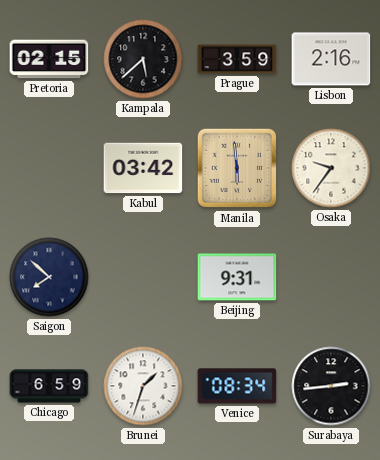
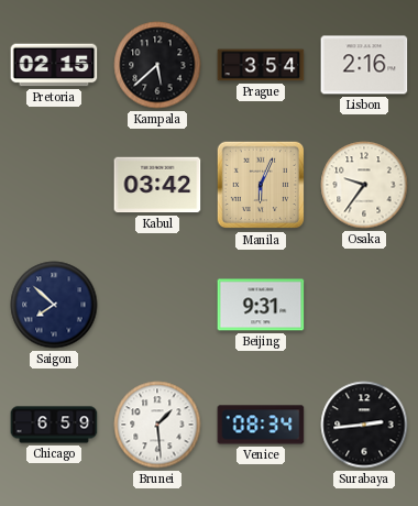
Prague: 3:59 -> 3:54
Manila: 5:59 -> 6:04
Brunei: 1:33 -> 1:29
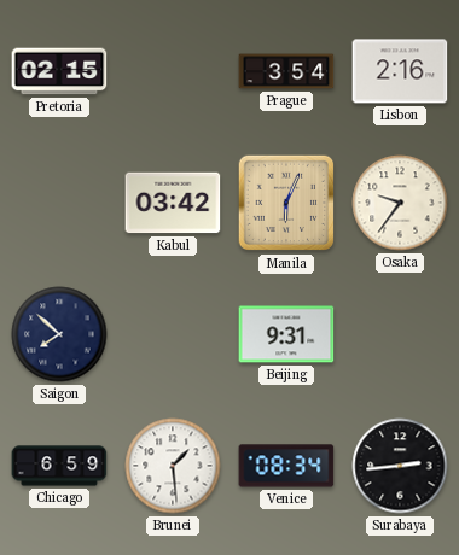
Kampala: 5:38 -> none
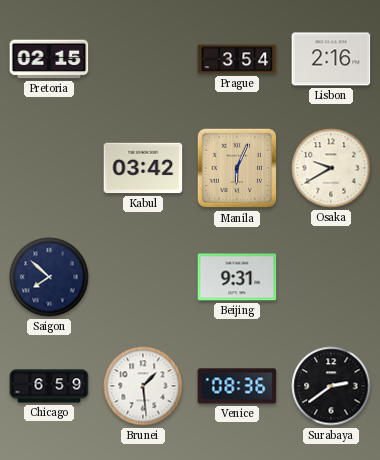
Osaka: 9:36 -> 9:40
Venice: 08:34 -> 08:36
Surabaya: 2:44 -> 2:39
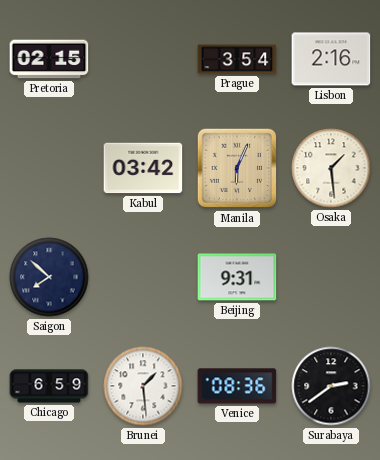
Osaka: 9:40 -> 1:29
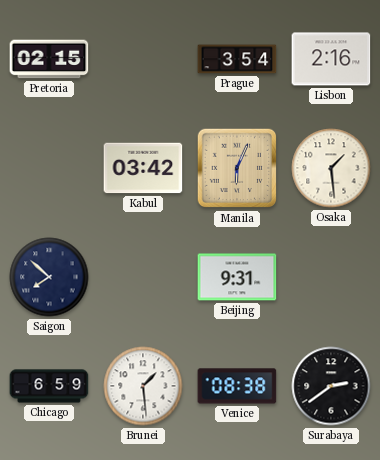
Venice: 08:36 -> 08:38
